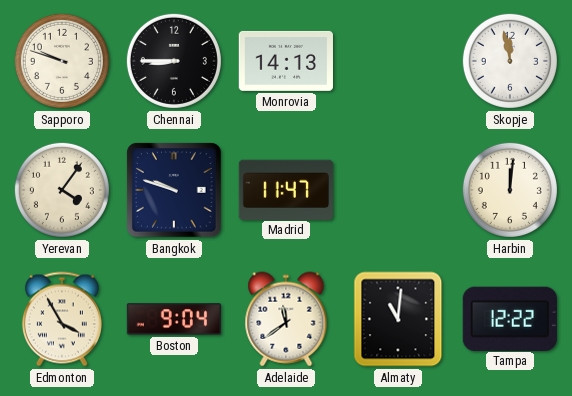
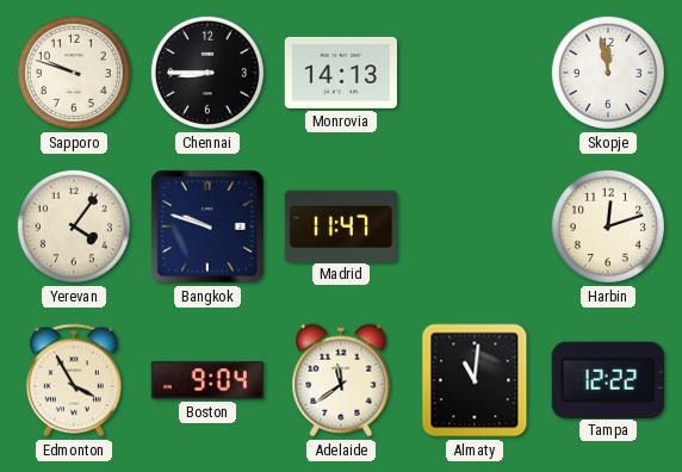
Harbin: 12:01 -> 12:12
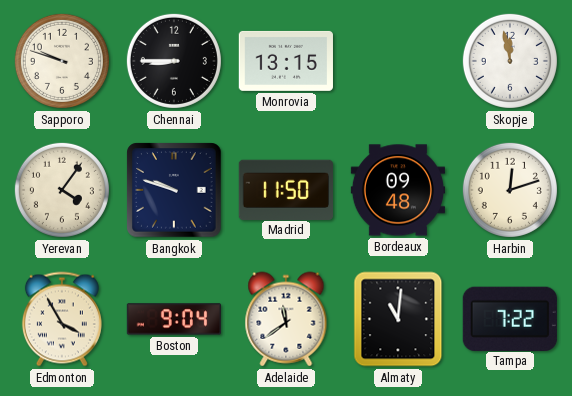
Monrovia: 14:13 -> 13:15
Madrid: 11:47 -> 11:50
Bordeaux: none -> 09:48
Tampa: 12:22 -> 7:22
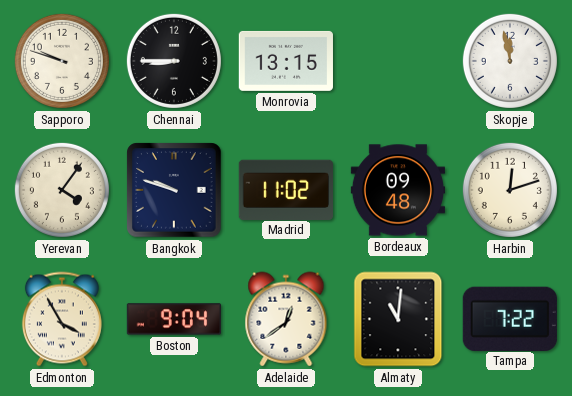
Madrid: 11:50 -> 11:02
Adelaide: 11:39 -> 12:39
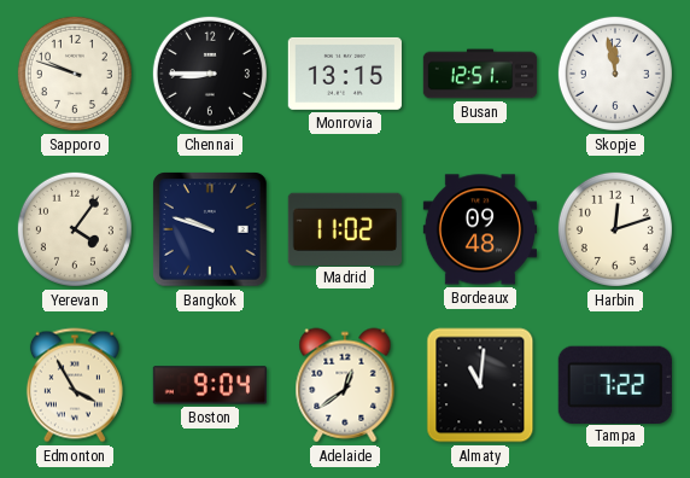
Busan: none -> 12:51
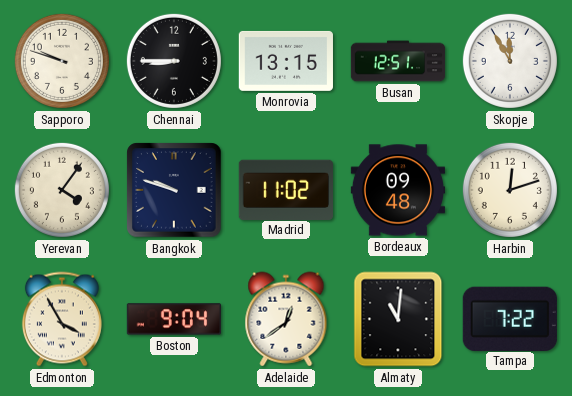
Skopje: 11:58 -> 11:55
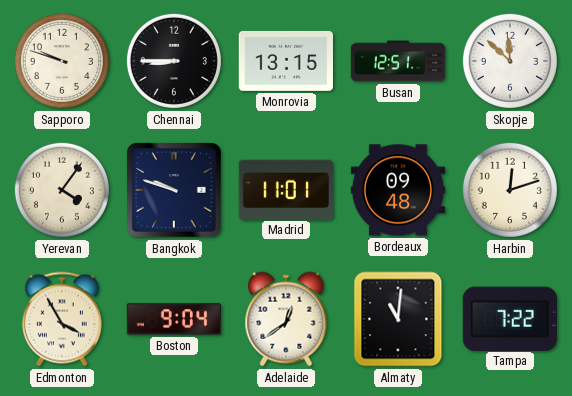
Skopje: 11:55 -> 11:52
Madrid: 11:02 -> 11:01
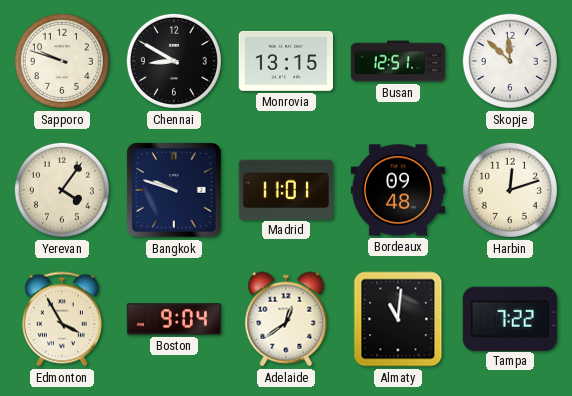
Chennai: 8:45 -> 8:50
